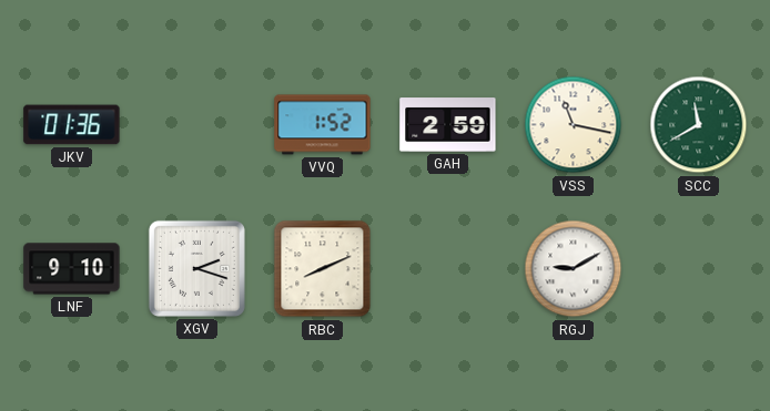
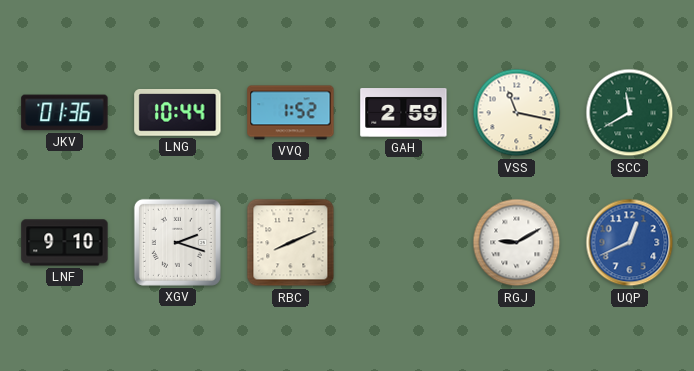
LNG: none -> 10:44
UQP: none -> 12:41
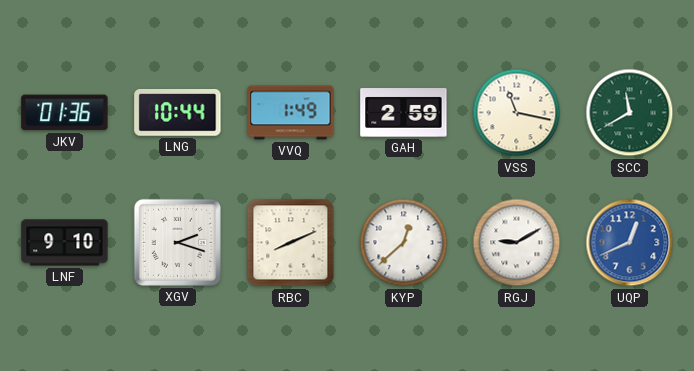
VVQ: 1:52 -> 1:49
KYP: none -> 12:38
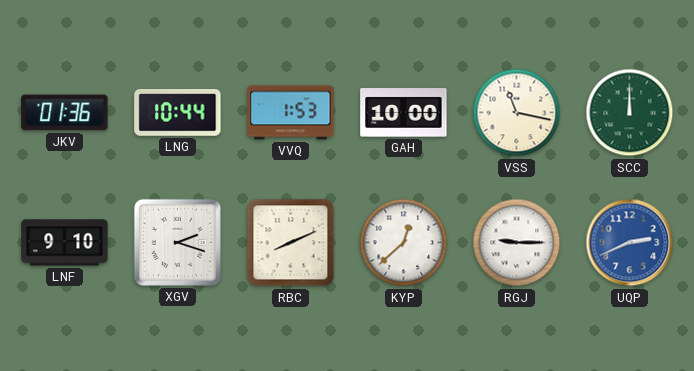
VVQ: 1:49 -> 1:53
GAH: 2:59 -> 10:00
SCC: 11:40 -> 12:00
RGJ: 9:10 -> 9:15
UQP: 12:41 -> 2:41
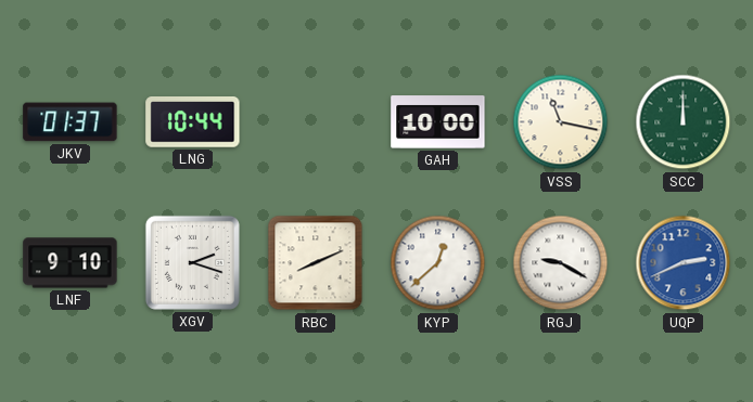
JKV: 01:36 -> 01:37
VVQ: 1:53 -> none
RGJ: 9:15 -> 9:20
